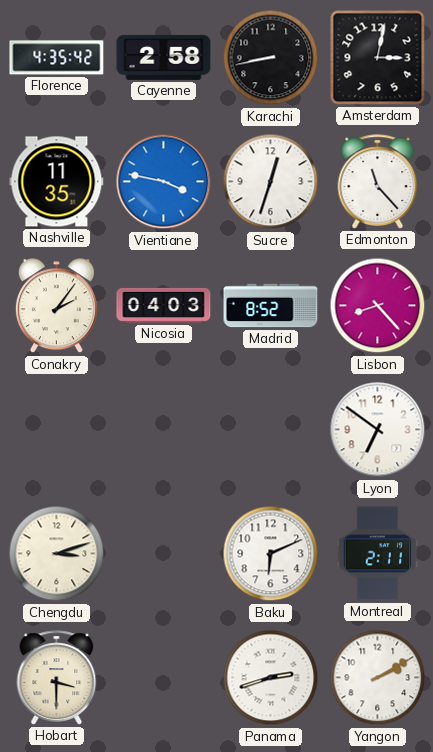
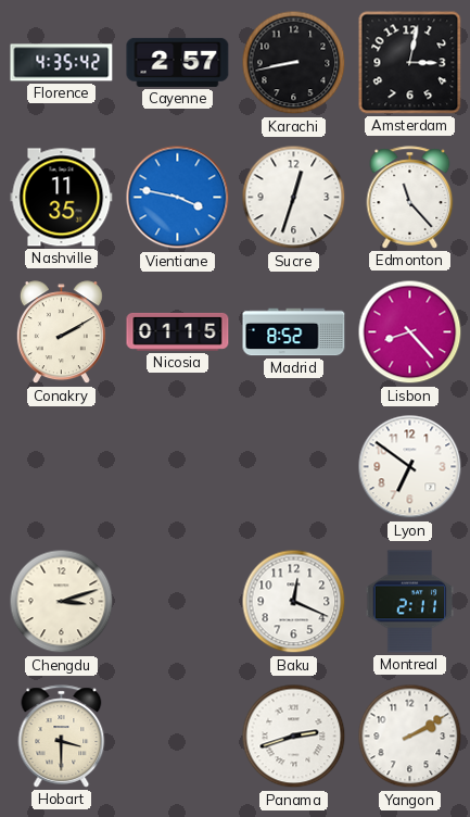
Cayenne: 2:58 -> 2:57
Conakry: 2:06 -> 2:10
Nicosia: 04:03 -> 01:15
Baku: 6:11 -> 12:19
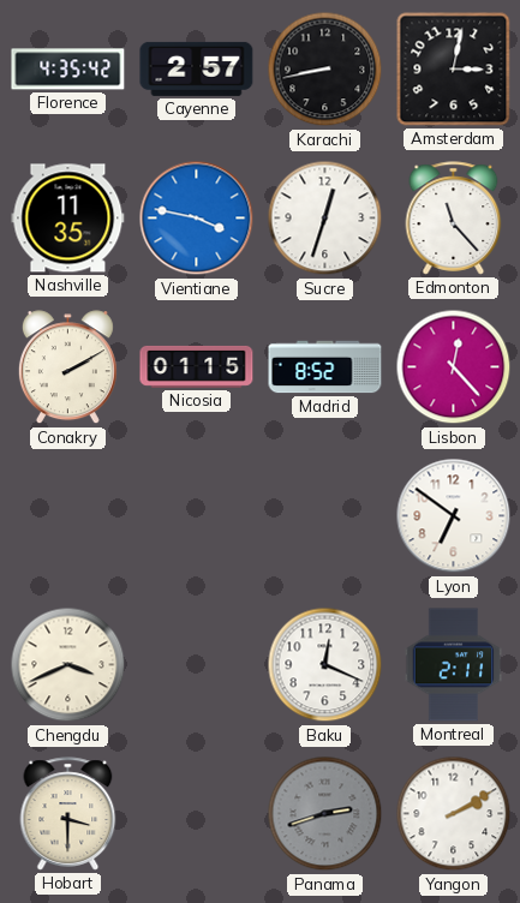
Lisbon: 8:23 -> 12:23
Chengdu: 3:12 -> 3:41
Panama dial: white -> grey
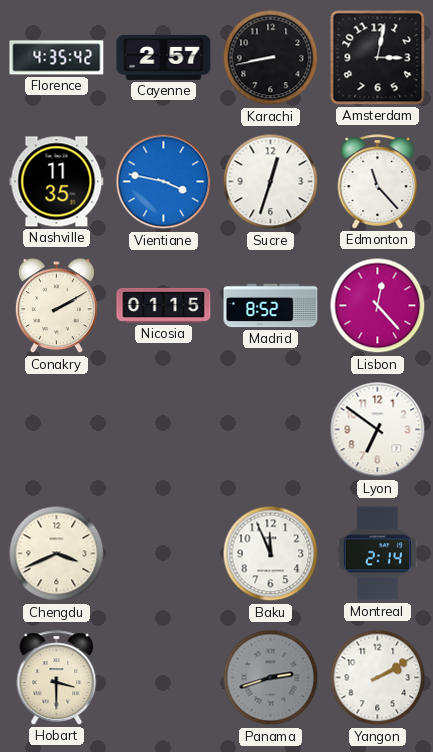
Baku: 12:19 -> 11:56
Montreal: 2:11 -> 2:14
